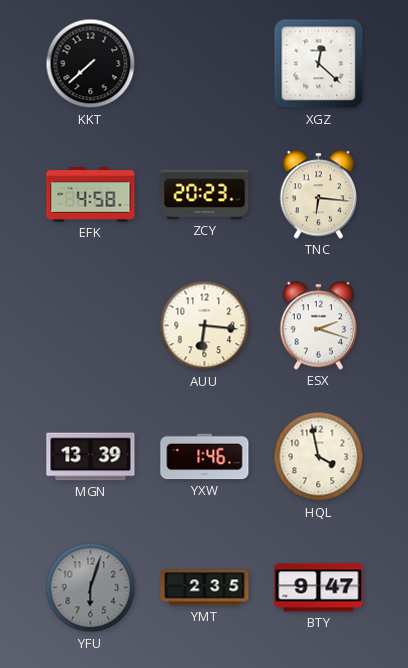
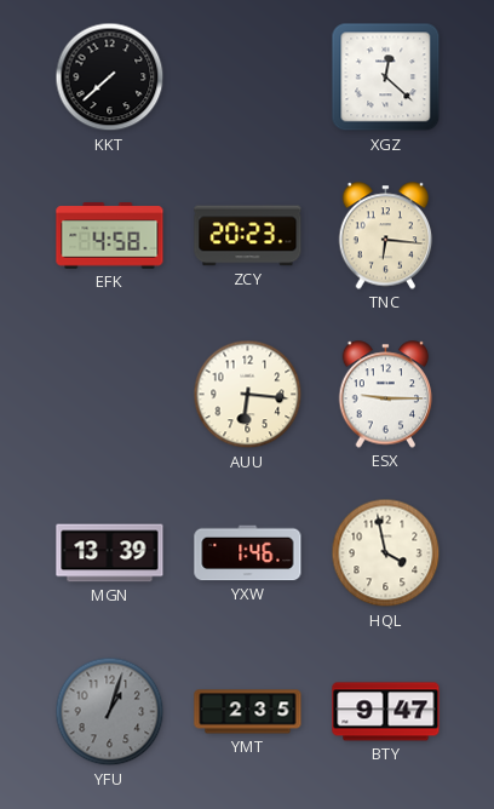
ESX: 2:18 -> 9:15
YFU: 6:03 -> 1:03
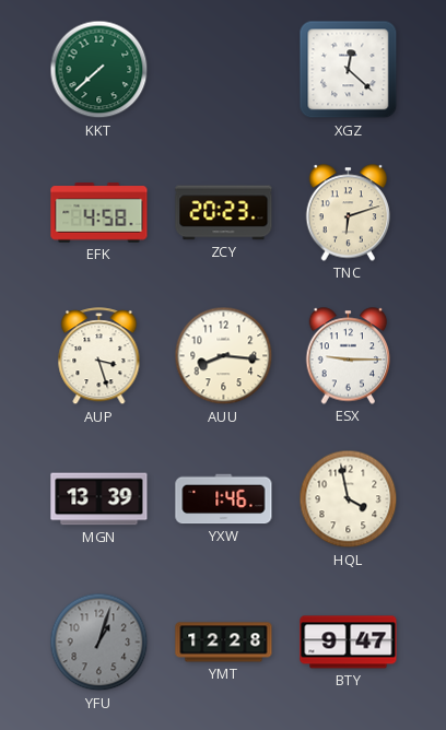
KKT dial: black -> green
TNC: 6:16 -> 6:12
AUP: none -> 3:27
AUU: 6:16 -> 8:16
YMT: 2:35 -> 12:28
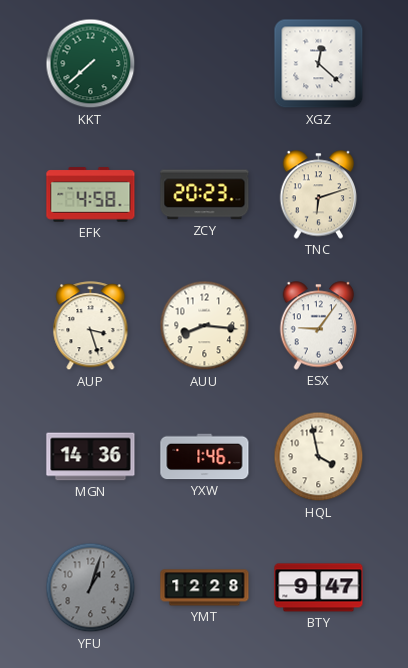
ESX: 9:15 -> 9:06
MGN: 13:39 -> 14:36
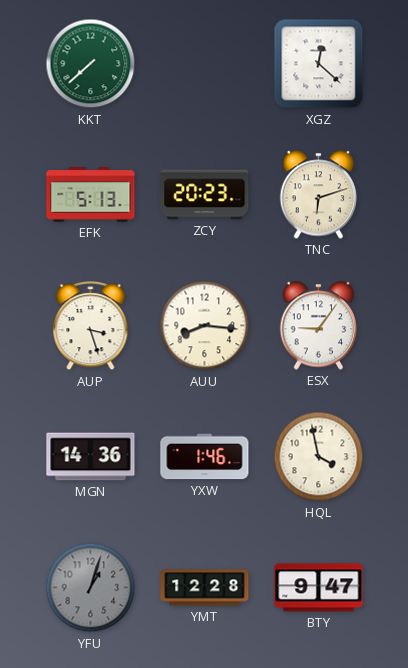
EFK: 4:58 -> 5:13
